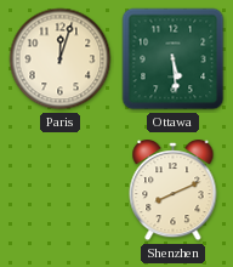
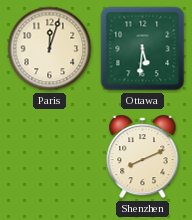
Ottawa: 5:29 -> 5:31
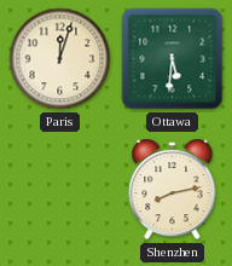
Shenzhen: 8:11 -> 8:13
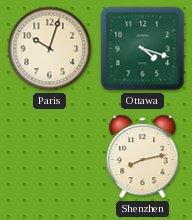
Paris: 12:03 -> 10:03
Ottawa: 5:31 -> 4:18
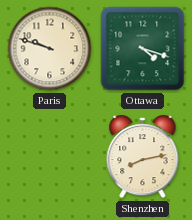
Paris: 10:03 -> 9:48
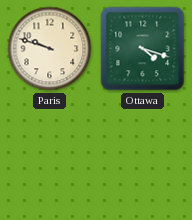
Shenzhen: 8:13 -> none
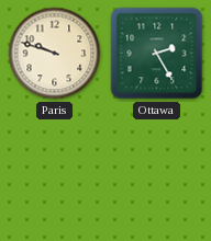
Ottawa: 4:18 -> 2:25
